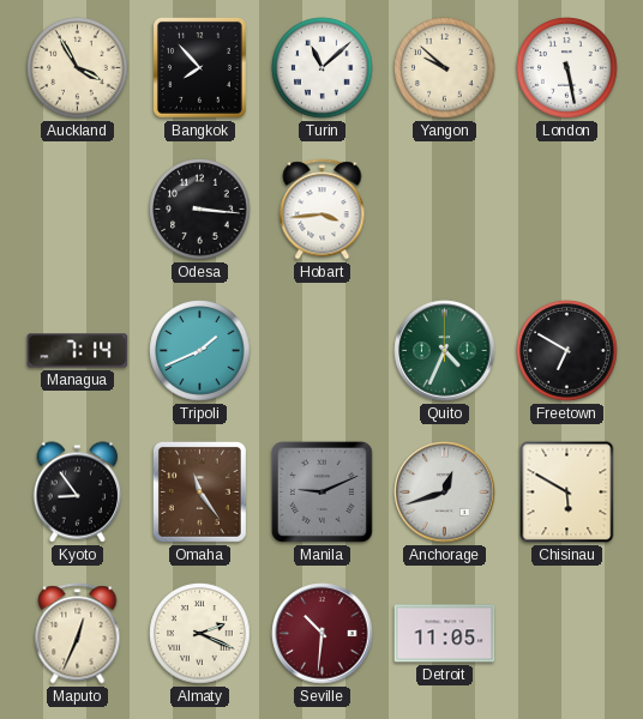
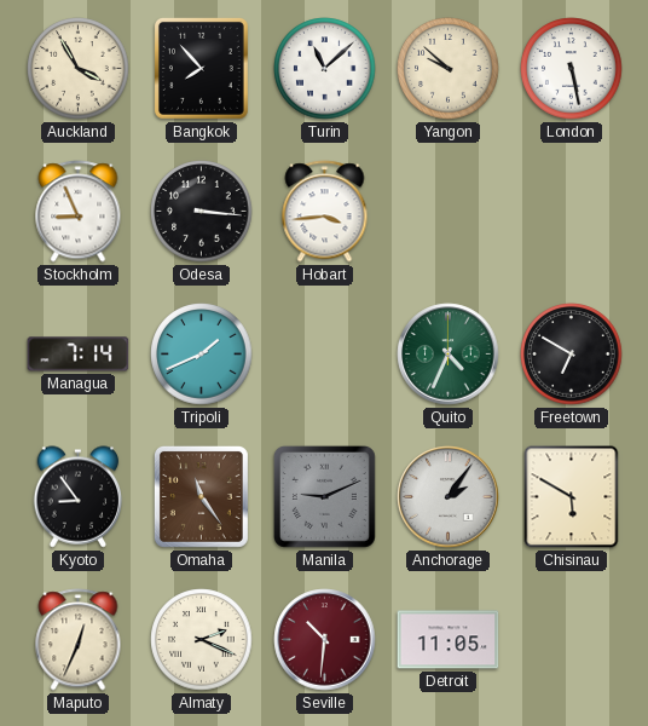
Stockholm: none -> 8:56
Anchorage: 12:42 -> 2:06
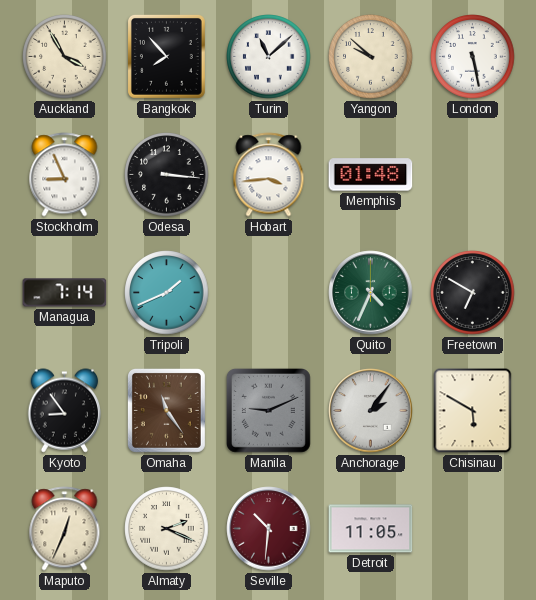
Memphis: none -> 01:48
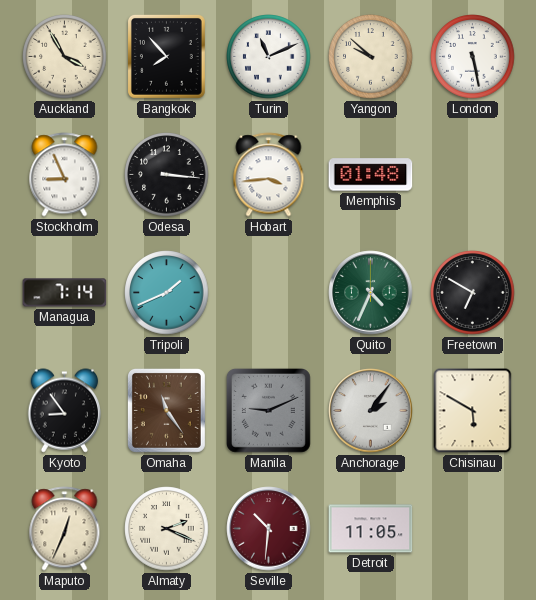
Turin: 11:08 -> 11:11
